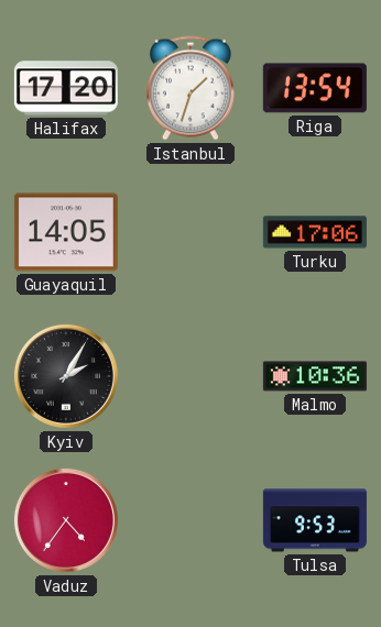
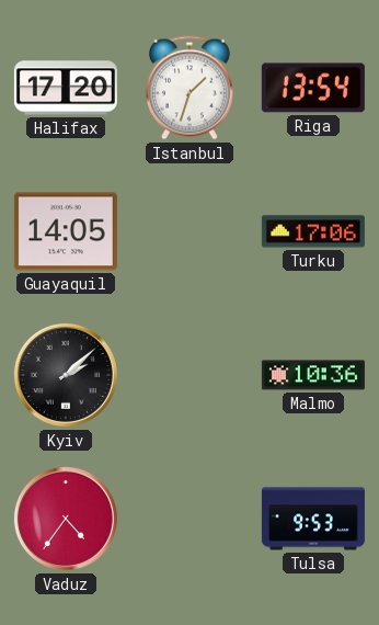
Kyiv: 2:05 -> 2:08
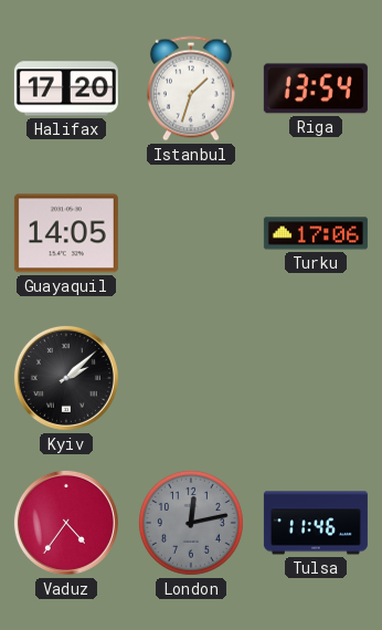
Malmo: 10:36 -> none
London: none -> 12:13
Tulsa: 9:53 -> 11:46
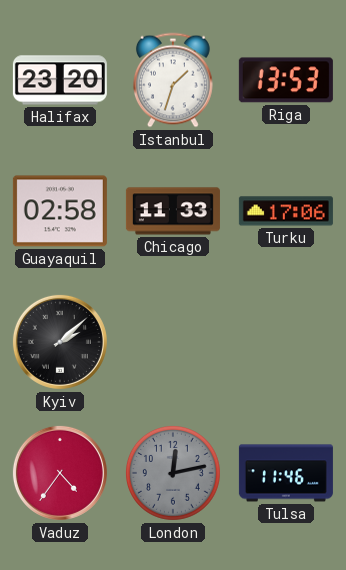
Halifax: 17:20 -> 23:20
Riga: 13:54 -> 13:53
Guayaquil: 14:05 -> 02:58
Chicago: none -> 11:33
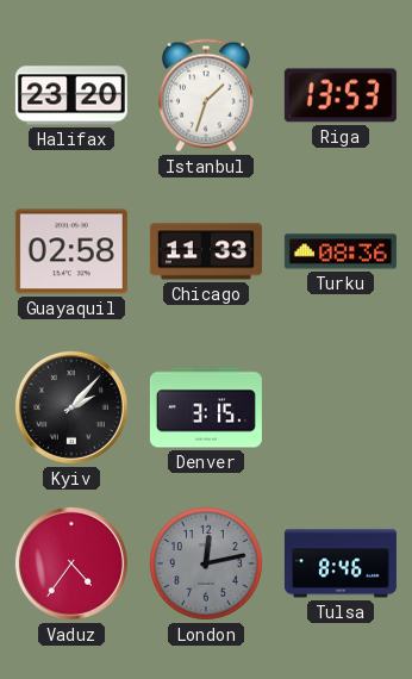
Turku: 17:06 -> 08:36
Kyiv: 2:08 -> 2:07
Denver: none -> 3:15
Tulsa: 11:46 -> 8:46
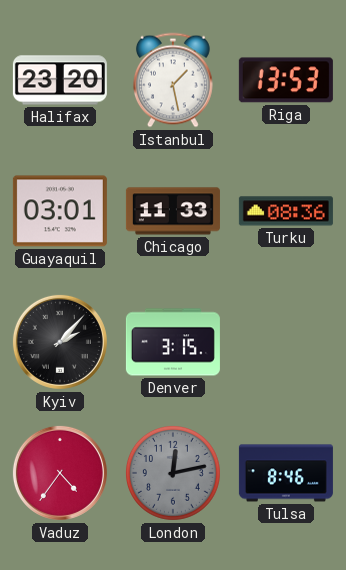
Istanbul: 1:33 -> 1:28
Guayaquil: 02:58 -> 03:01
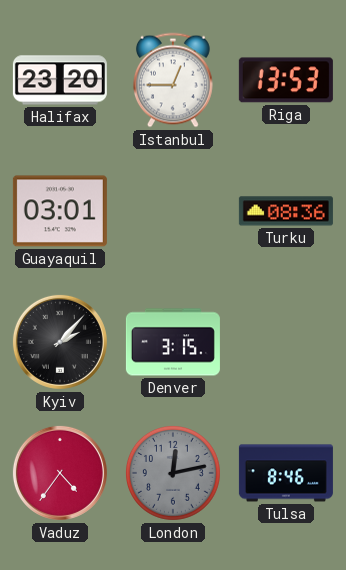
Istanbul: 1:28 -> 12:45
Chicago: 11:33 -> none
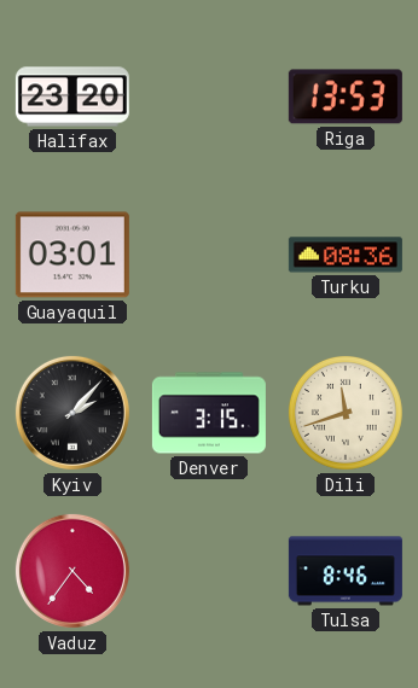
Istanbul: 12:45 -> none
Dili: none -> 11:42
London: 12:13 -> none
